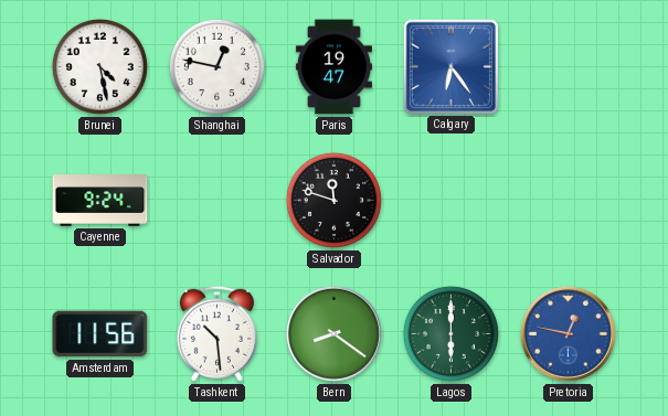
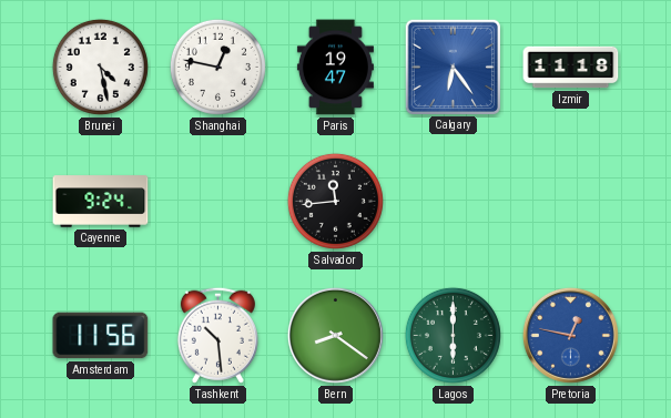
Izmir: none -> 11:18
Salvador: 11:48 -> 11:44
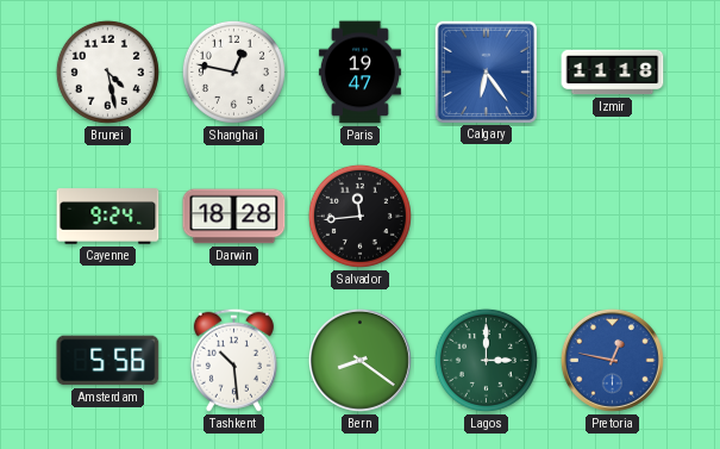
Darwin: none -> 18:28
Amsterdam: 11:56 -> 5:56
Lagos: 6:00 -> 3:00
